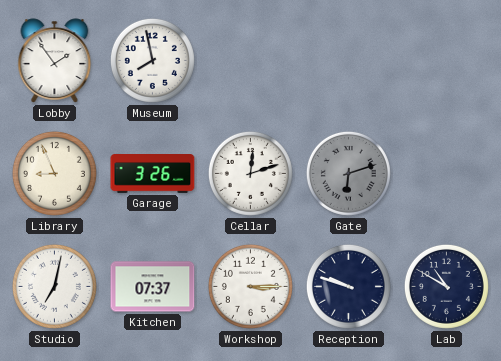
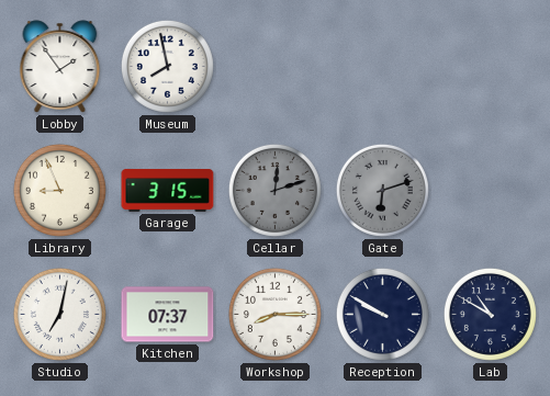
Garage: 3:26 -> 3:15
Cellar dial: white -> grey
Workshop: 3:15 -> 8:15
Reception: 9:48 -> 9:50
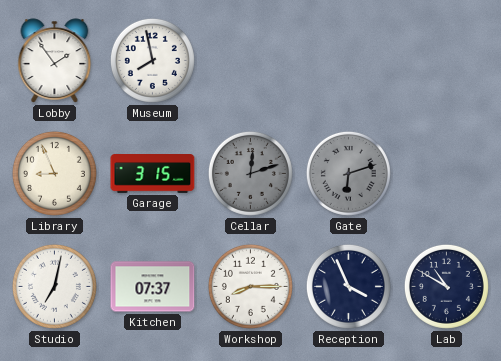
Reception: 9:50 -> 3:56
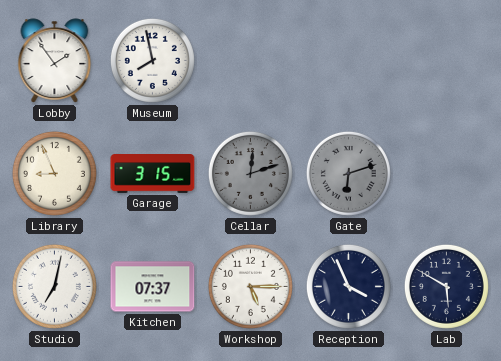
Workshop: 8:15 -> 5:15
Lab: 10:50 -> 5:50
